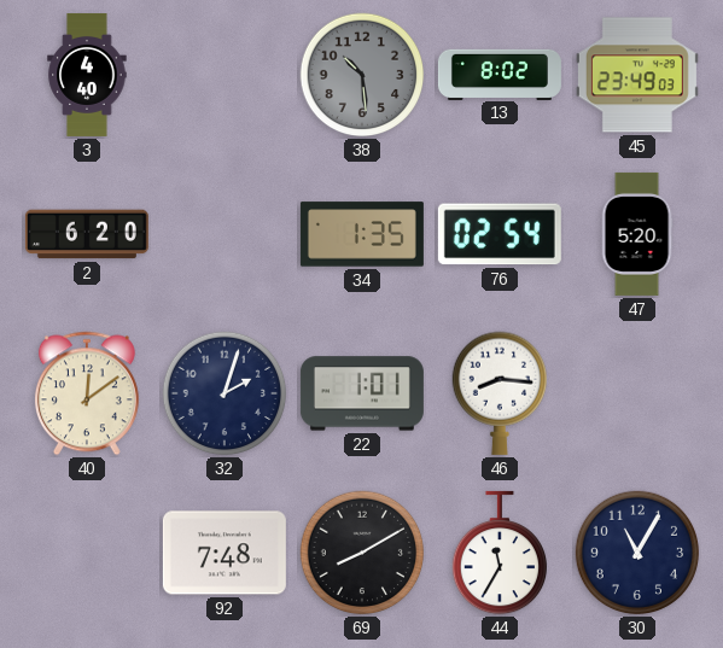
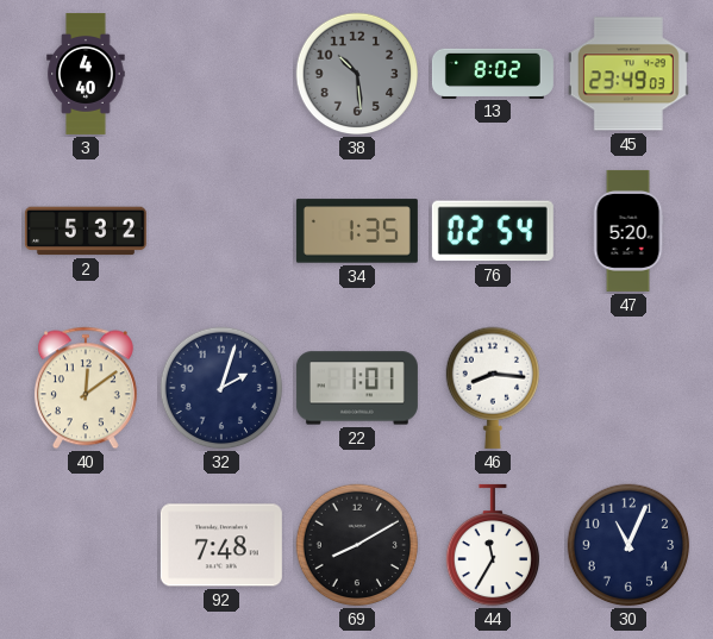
2: 6:20 -> 5:32
30: 11:05 -> 11:04
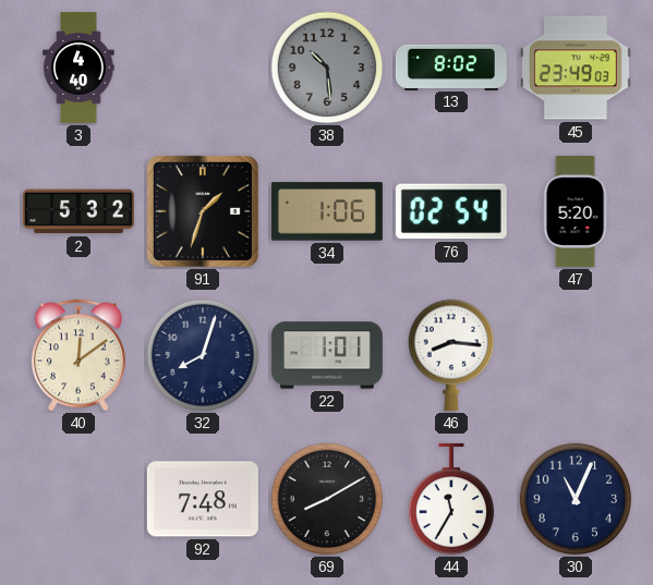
91: none -> 1:33
34: 1:35 -> 1:06
32: 2:03 -> 8:03
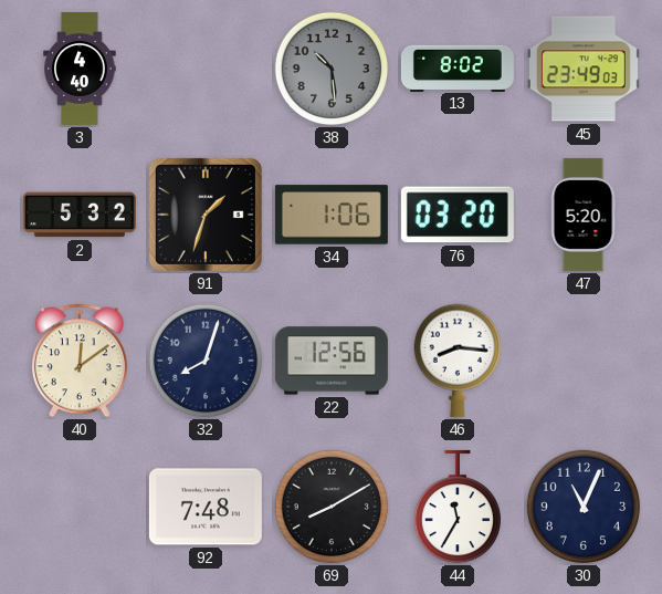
76: 02:54 -> 03:20
22: 1:01 -> 12:56
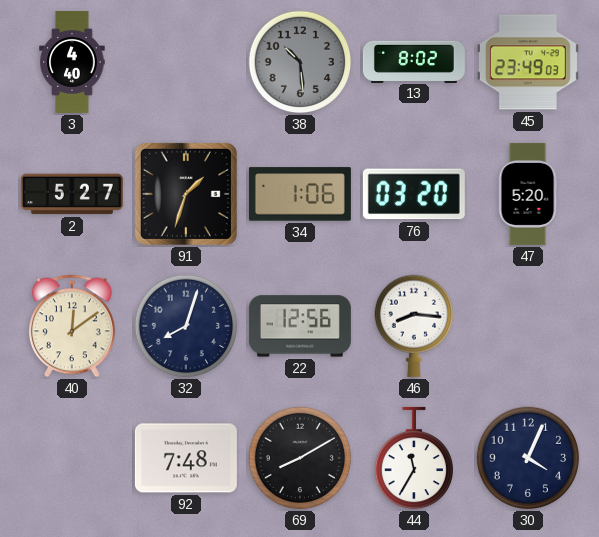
2: 5:32 -> 5:27
30: 11:04 -> 4:04
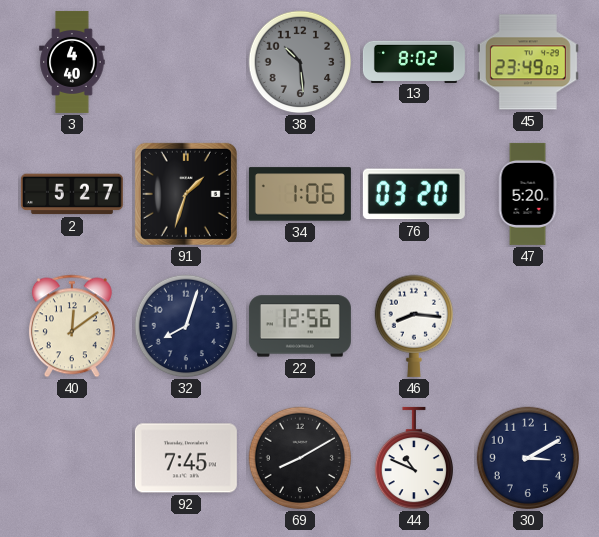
92: 7:48 -> 7:45
44: 11:35 -> 10:49
30: 4:04 -> 3:10
